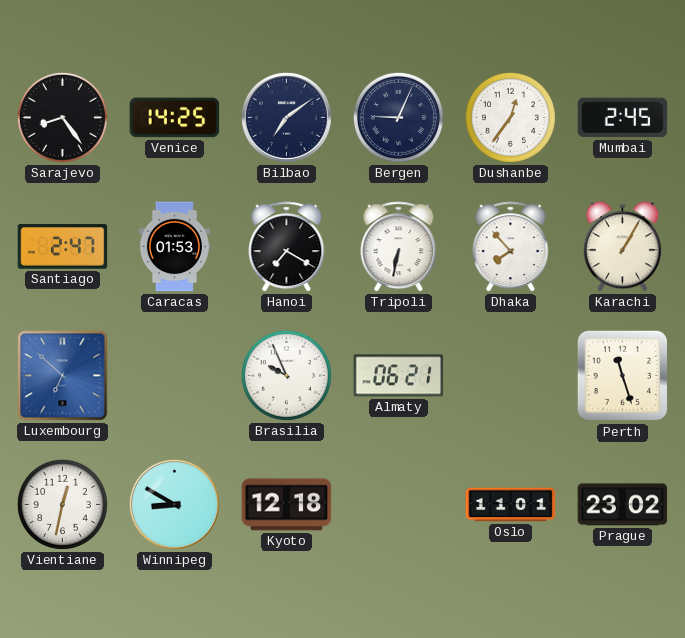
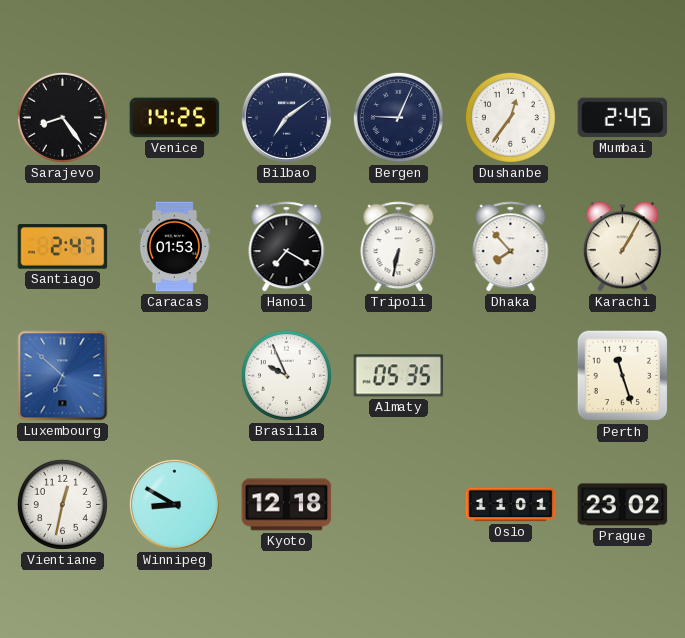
Almaty: 06:21 -> 05:35
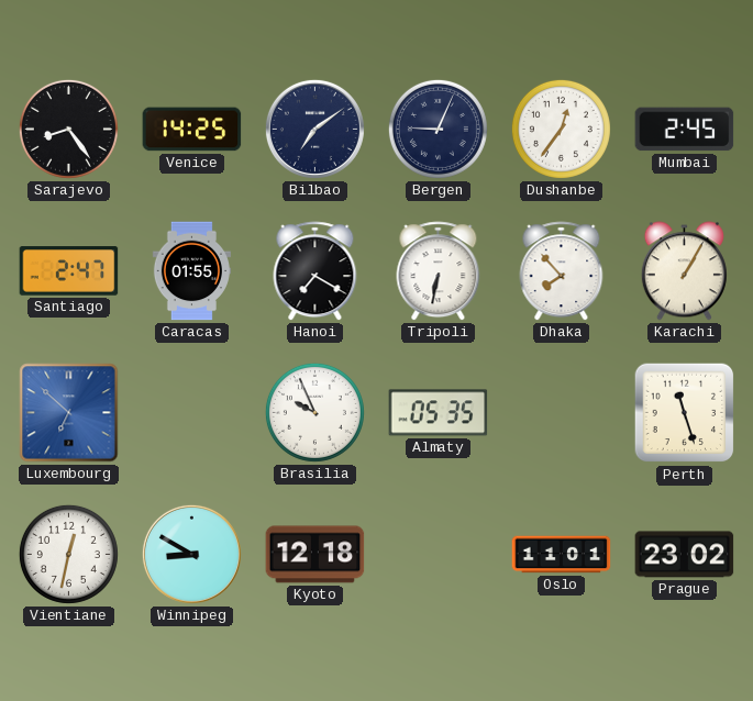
Caracas: 01:53 -> 01:55
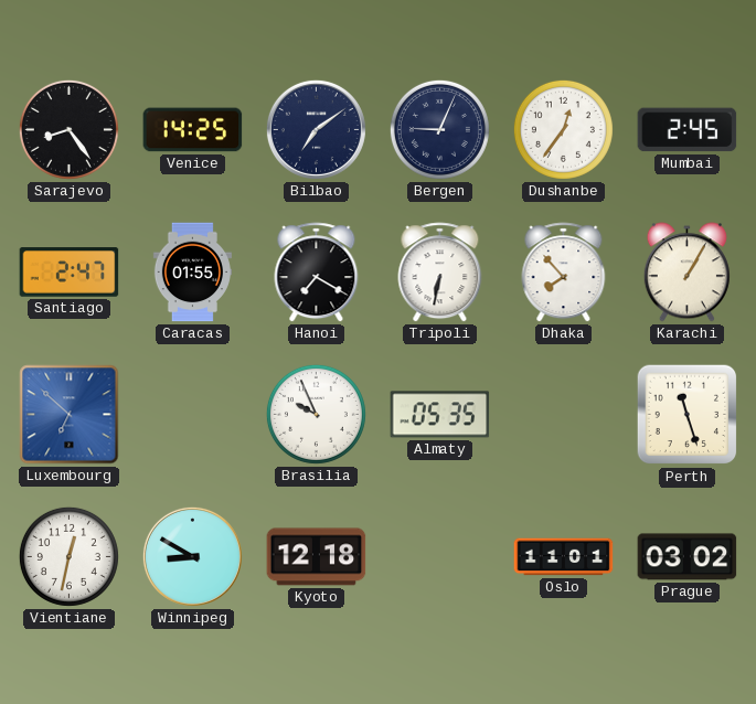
Prague: 23:02 -> 03:02
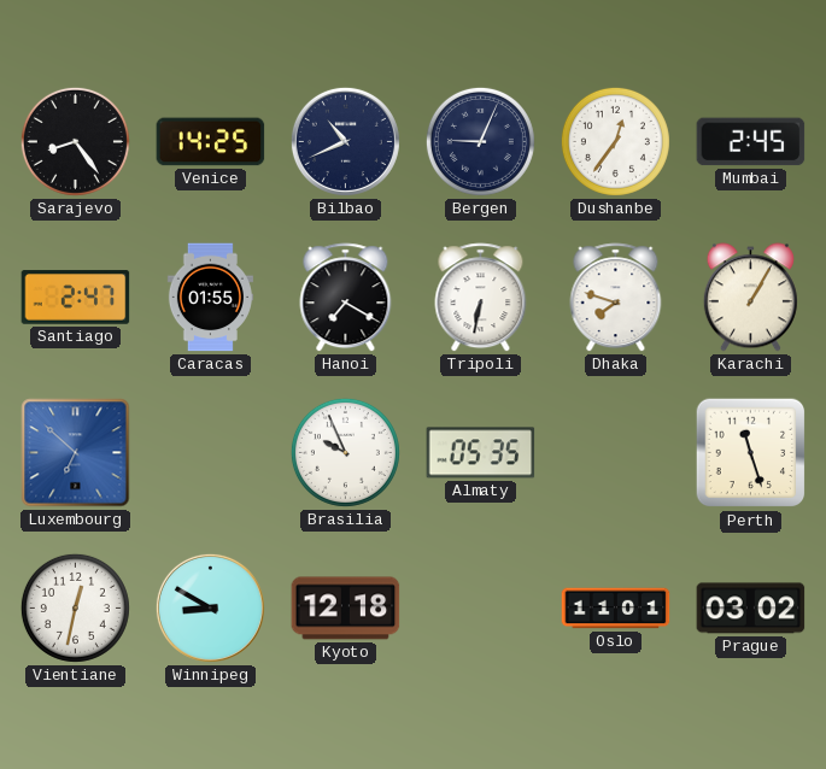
Bilbao: 7:09 -> 10:41
Dhaka: 7:53 -> 7:48
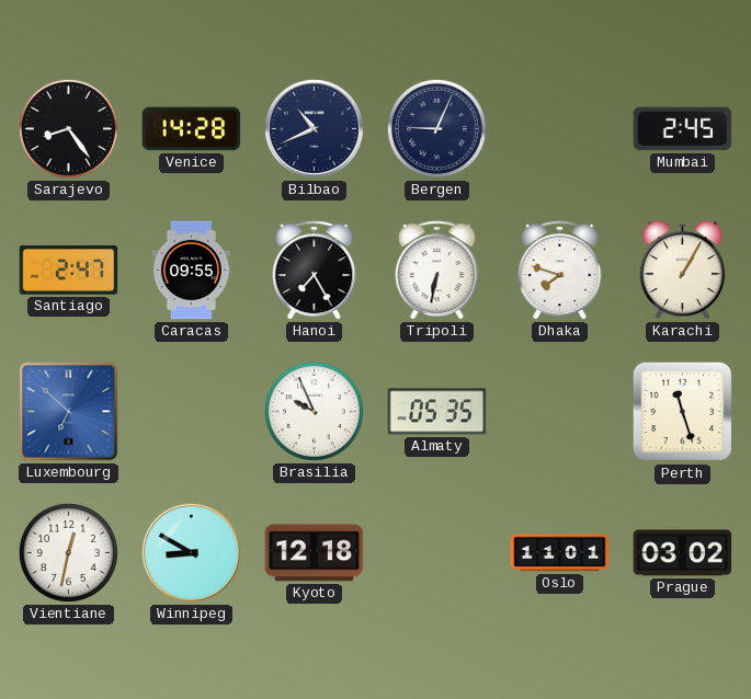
Venice: 14:25 -> 14:28
Dushanbe: 12:36 -> none
Caracas: 01:55 -> 09:55
Hanoi: 7:20 -> 7:25
